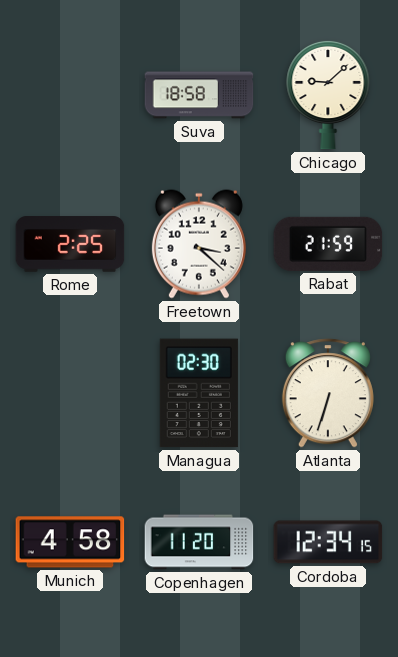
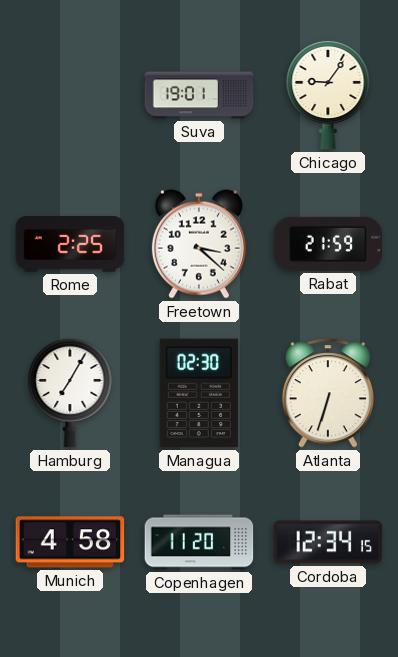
Suva: 18:58 -> 19:01
Chicago: 9:08 -> 9:06
Hamburg: none -> 7:05
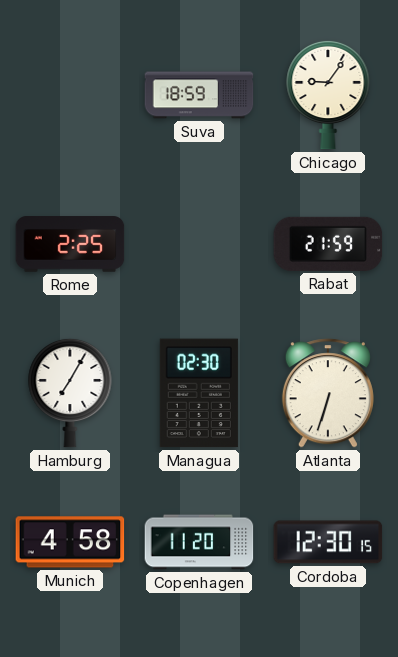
Suva: 19:01 -> 18:59
Freetown: 3:22 -> none
Cordoba: 12:34 -> 12:30
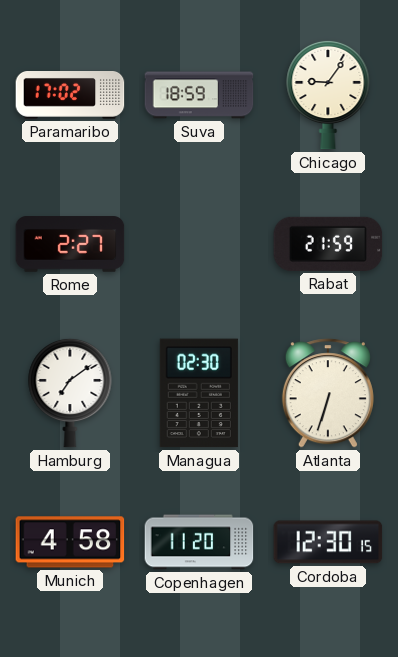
Paramaribo: none -> 17:02
Rome: 2:25 -> 2:27
Hamburg: 7:05 -> 7:09
